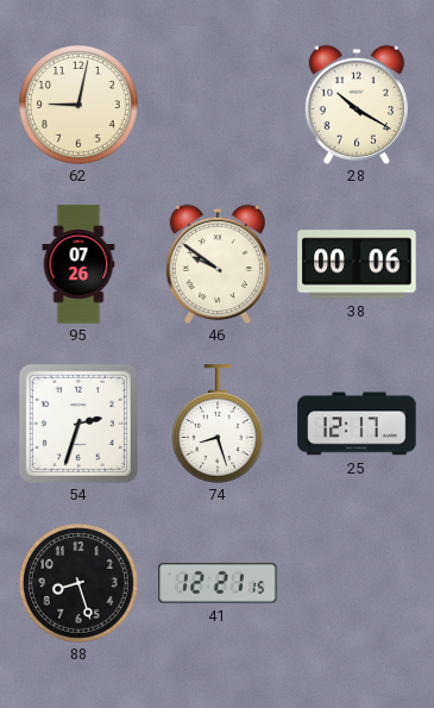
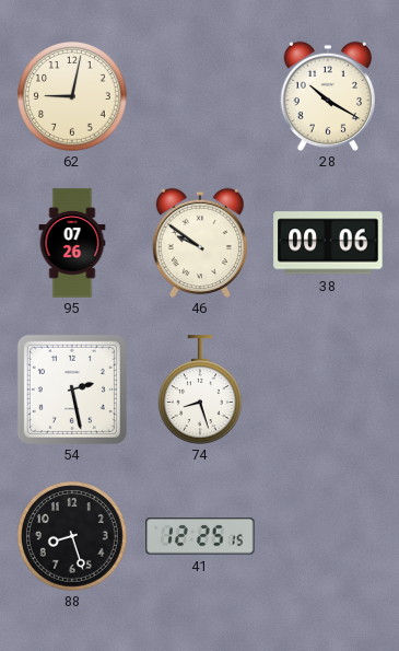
54: 2:33 -> 2:28
25: 12:17 -> none
41: 12:21 -> 12:25
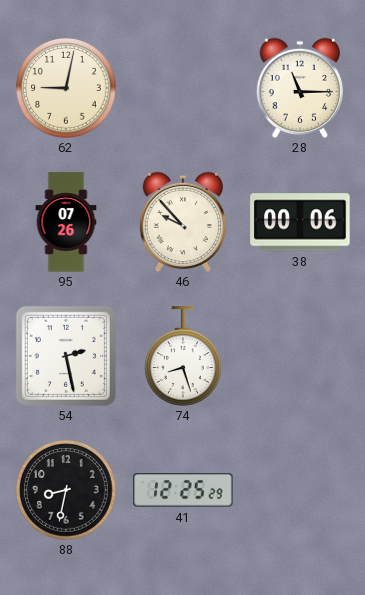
28: 10:20 -> 11:15
46: 9:51 -> 9:53
88: 8:27 -> 8:32
41: 12:25:15 -> 12:25:29
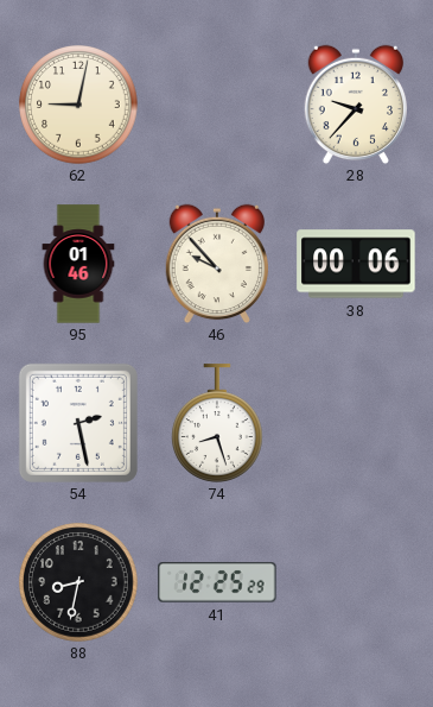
28: 11:15 -> 9:37
95: 07:26 -> 01:46
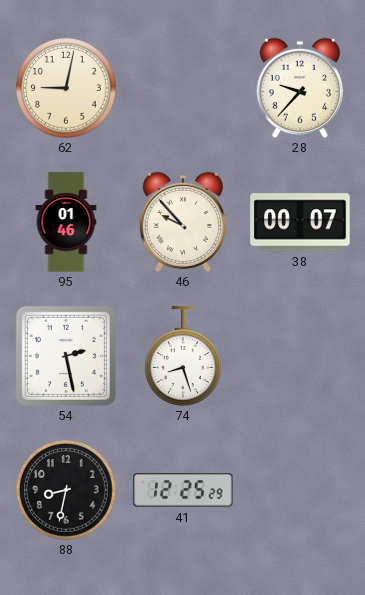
38: 00:06 -> 00:07
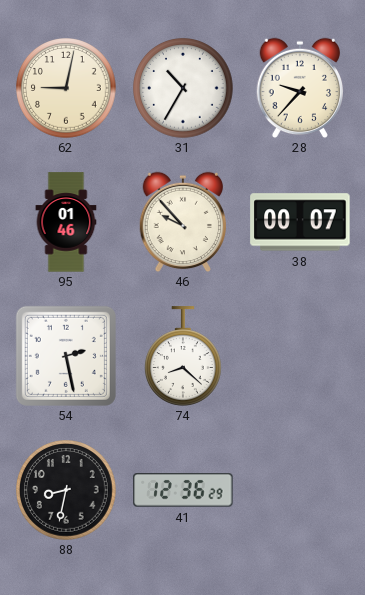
31: none -> 10:35
74: 8:27 -> 8:22
41: 12:25 -> 12:36
